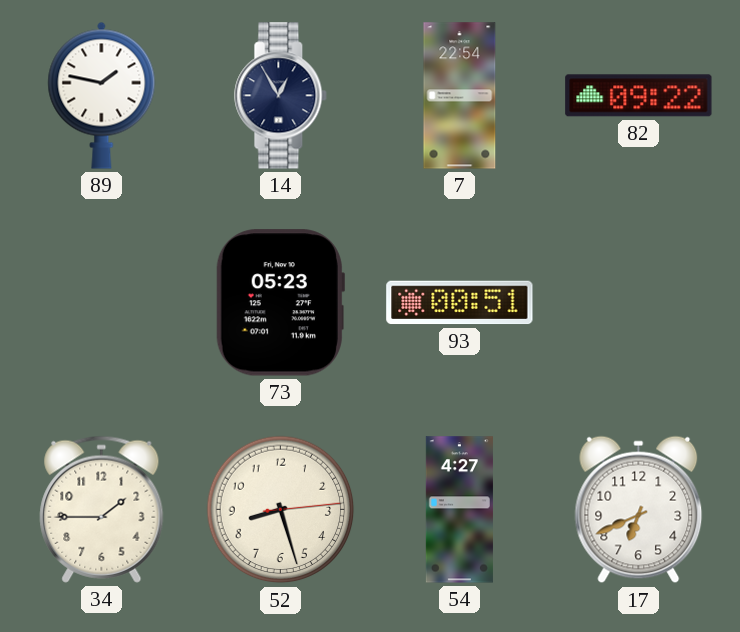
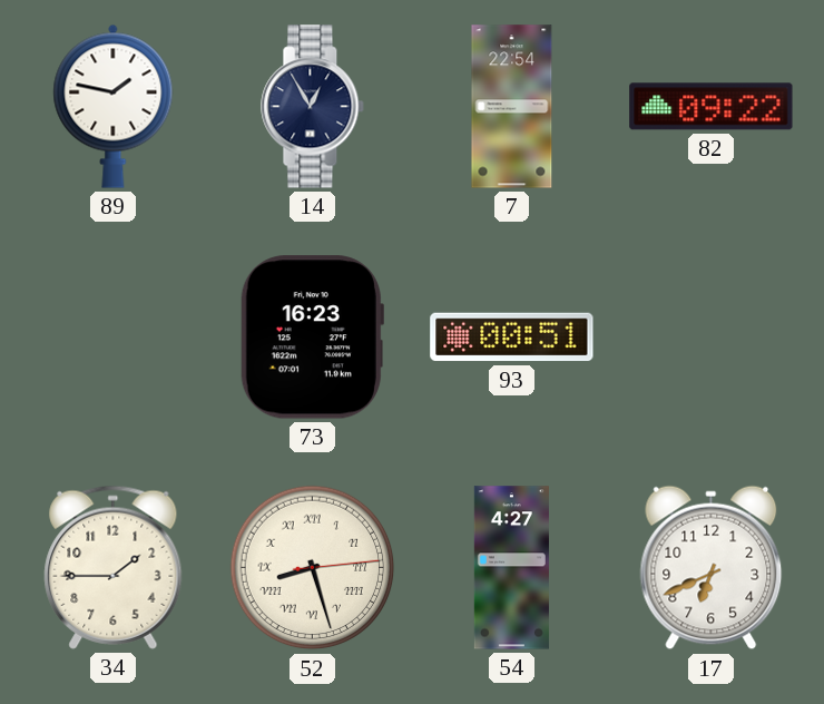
73: 05:23 -> 16:23
52 numerals: Arabic -> Roman
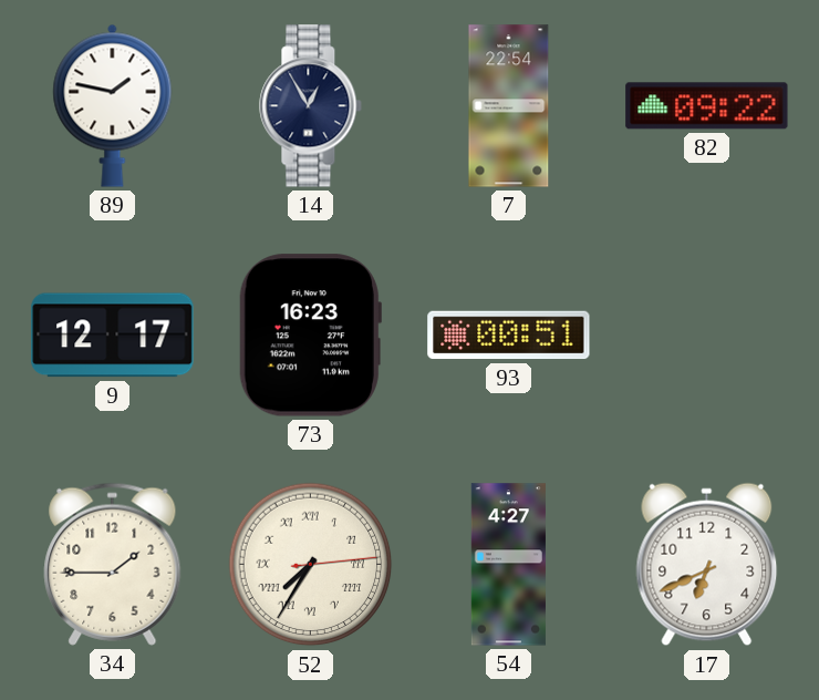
9: none -> 12:17
52: 8:27 -> 7:35
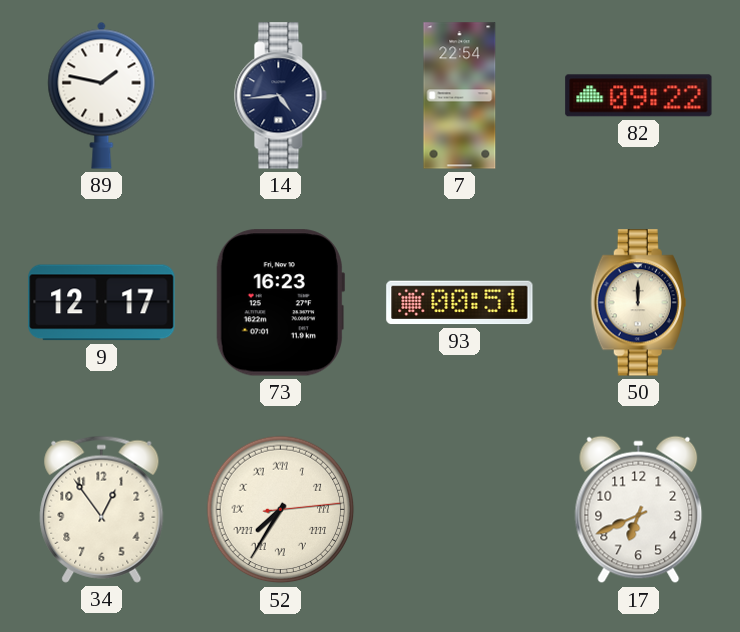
14: 12:55 -> 4:44
50: none -> 12:00
34: 1:45 -> 12:54
54: 4:27 -> none
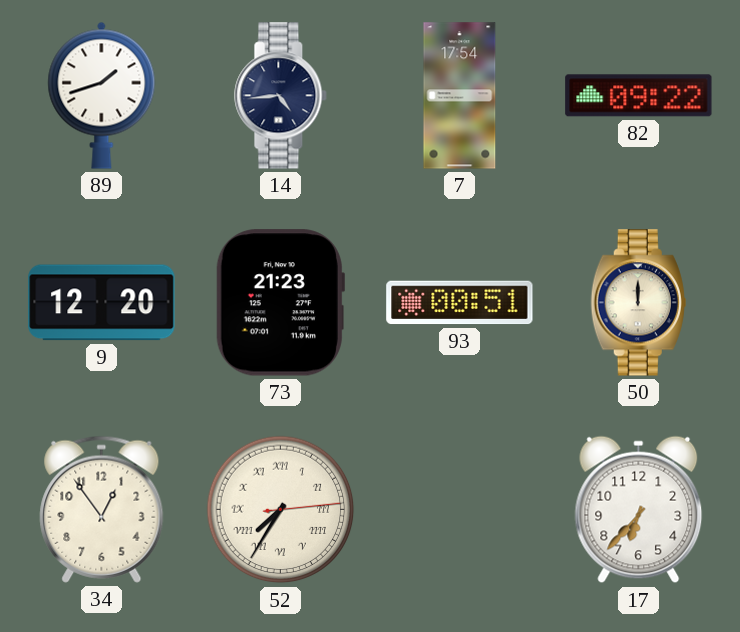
89: 1:47 -> 1:42
7: 22:54 -> 17:54
9: 12:17 -> 12:20
73: 16:23 -> 21:23
17: 6:41 -> 6:37
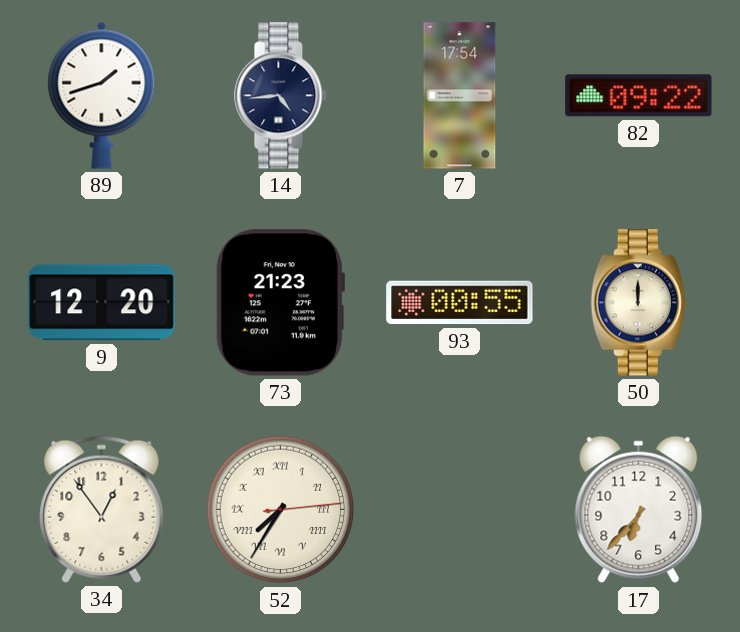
93: 00:51 -> 00:55
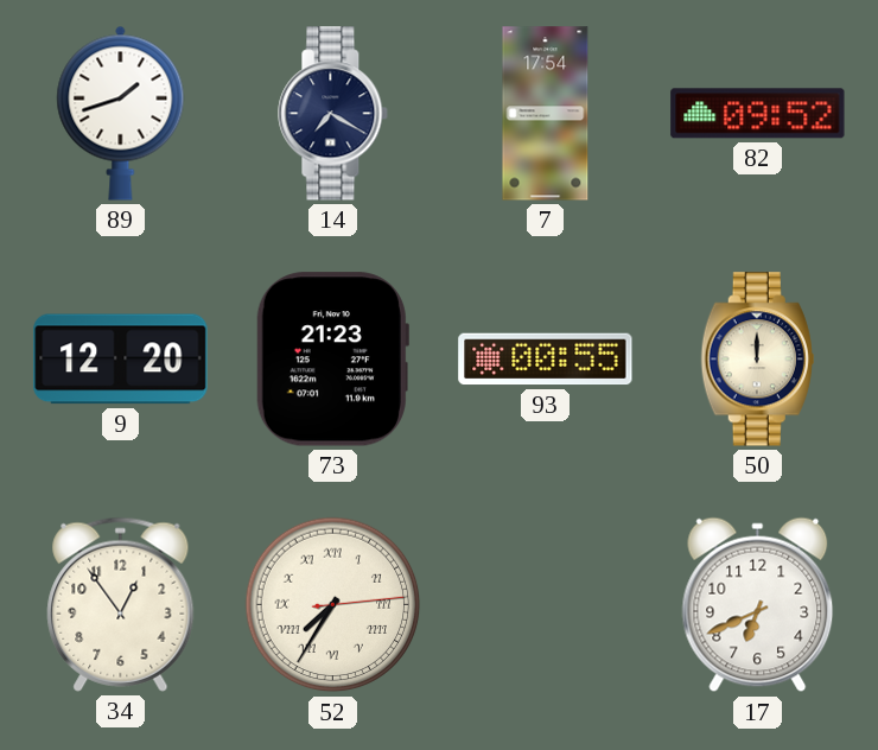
14: 4:44 -> 7:20
82: 09:22 -> 09:52
17: 6:37 -> 6:41
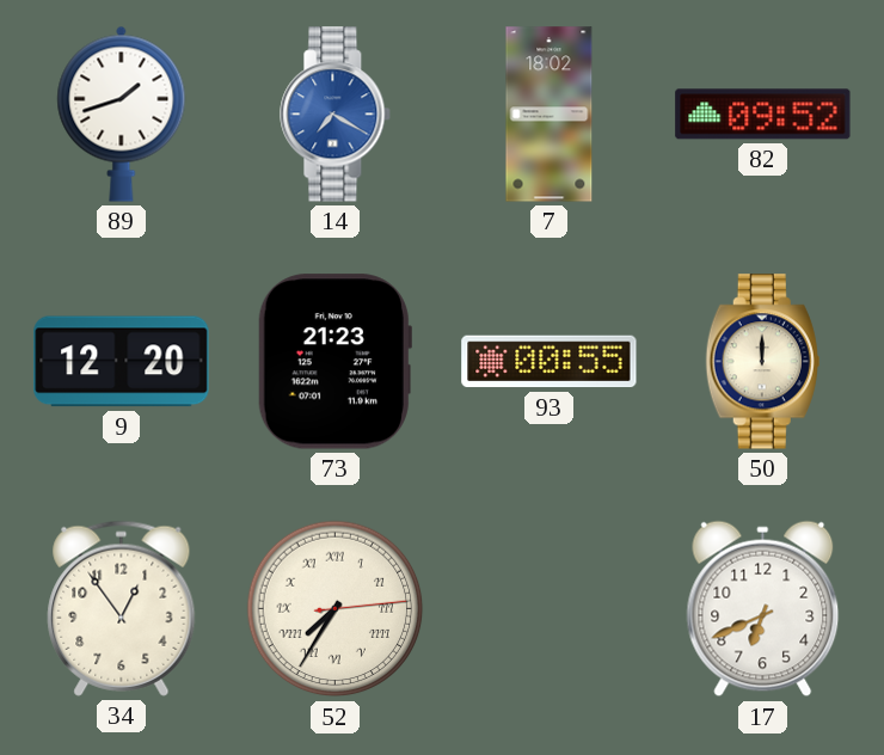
14 dial: navy -> blue
7: 17:54 -> 18:02
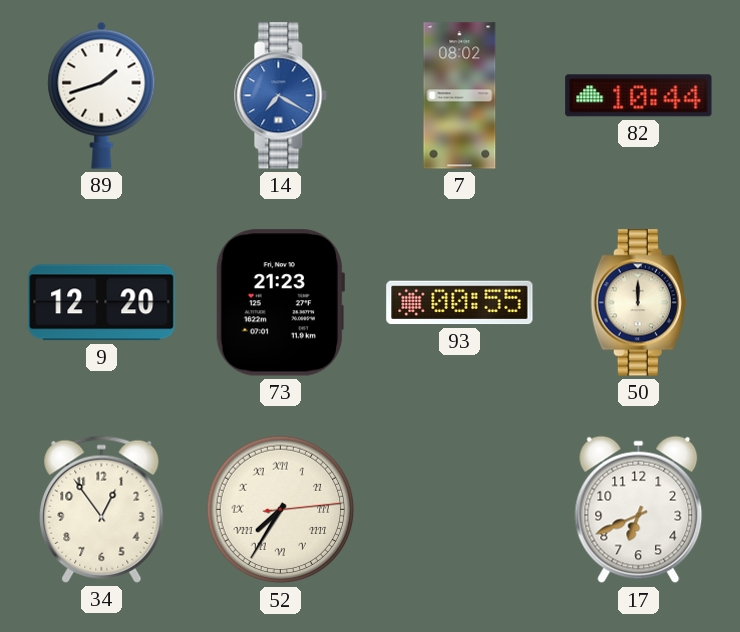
7: 18:02 -> 08:02
82: 09:52 -> 10:44
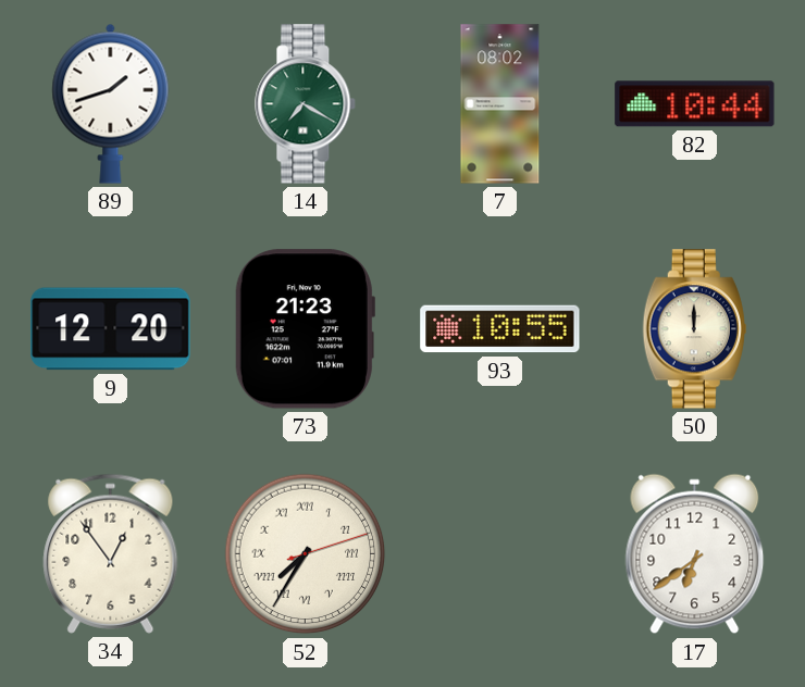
14 dial: blue -> green
93: 00:55 -> 10:55
52: 7:35:14 -> 7:35:12
17: 6:41 -> 6:39
